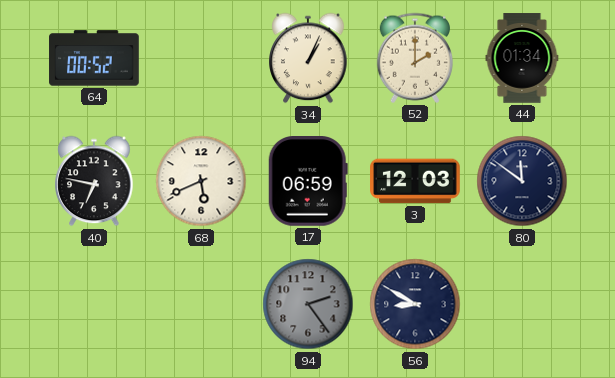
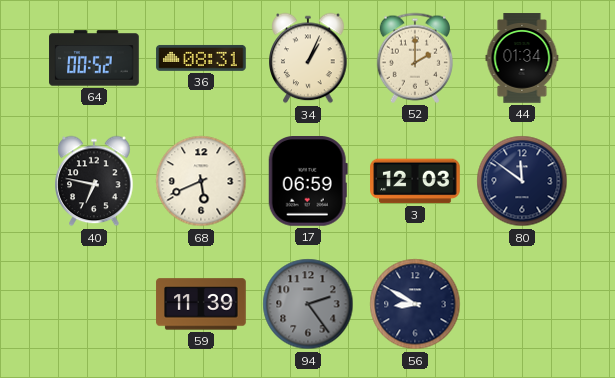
36: none -> 08:31
59: none -> 11:39
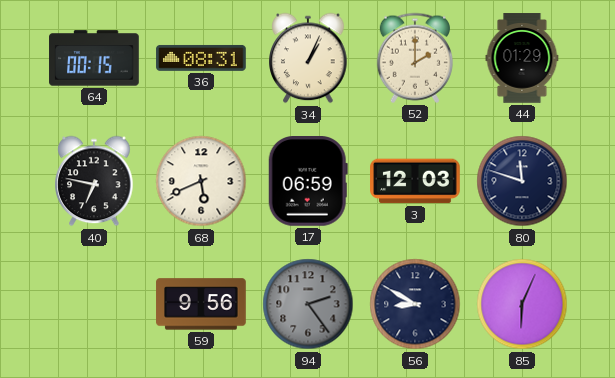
64: 00:52 -> 00:15
44: 01:34 -> 01:29
80: 11:51 -> 11:48
59: 11:39 -> 9:56
85: none -> 6:04
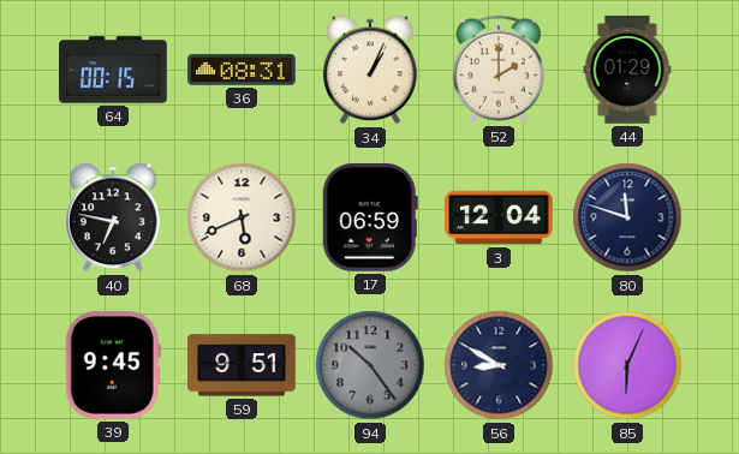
3: 12:03 -> 12:04
39: none -> 9:45
59: 9:56 -> 9:51
94: 2:24 -> 10:24
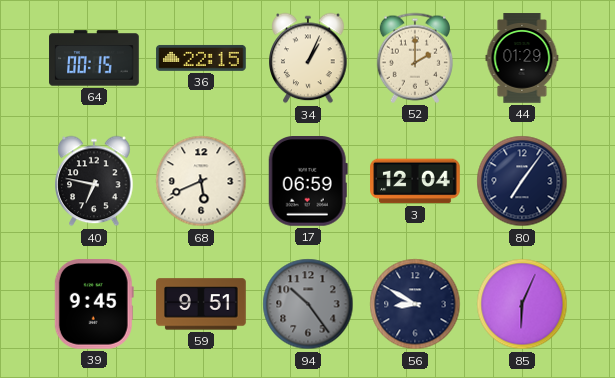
36: 08:31 -> 22:15
80: 11:48 -> 7:06
